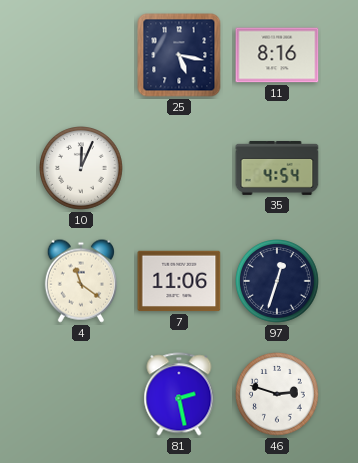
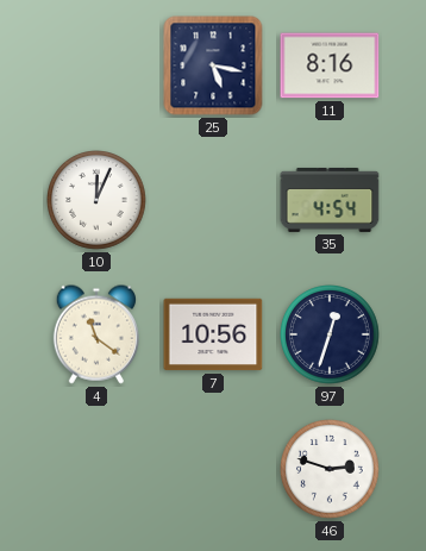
7: 11:06 -> 10:56
81: 2:28 -> none
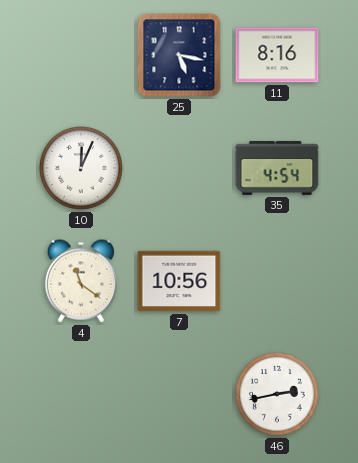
97: 12:33 -> none
46: 2:48 -> 2:43
